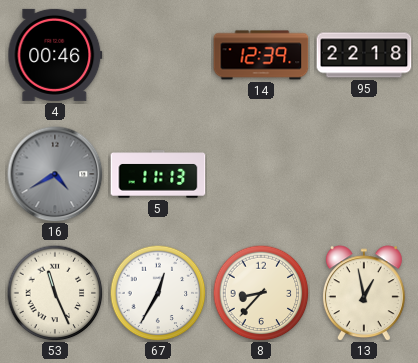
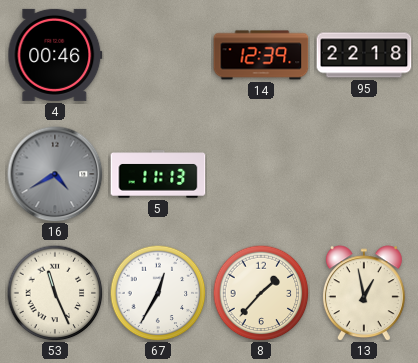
8: 8:37 -> 1:37
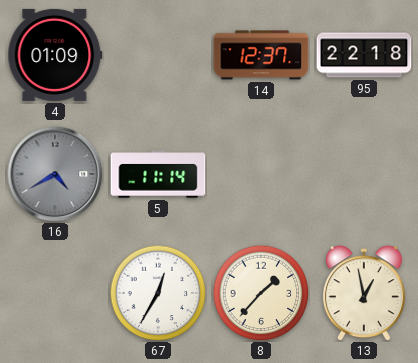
4: 00:46 -> 01:09
14: 12:39 -> 12:37
5: 11:13 -> 11:14
53: 11:26 -> none
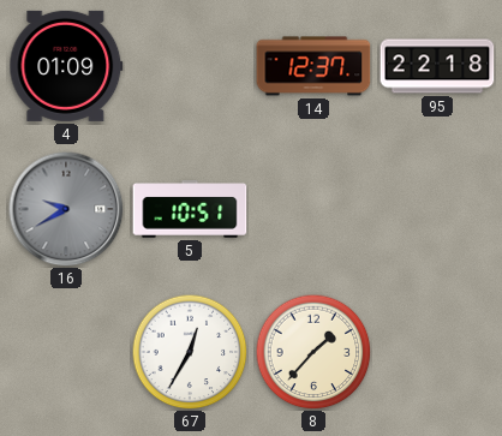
16: 4:40 -> 9:40
5: 11:14 -> 10:51
13: 12:58 -> none
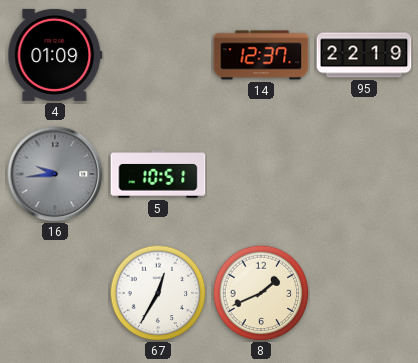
95: 22:18 -> 22:19
16: 9:40 -> 9:44
8: 1:37 -> 1:41
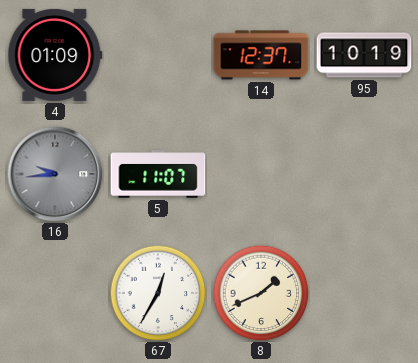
95: 22:19 -> 10:19
5: 10:51 -> 11:07
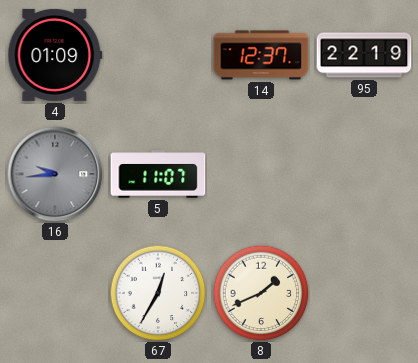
95: 10:19 -> 22:19
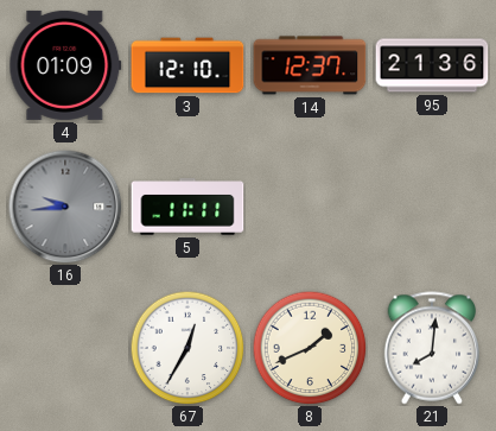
3: none -> 12:10
95: 22:19 -> 21:36
5: 11:07 -> 11:11
21: none -> 8:01
